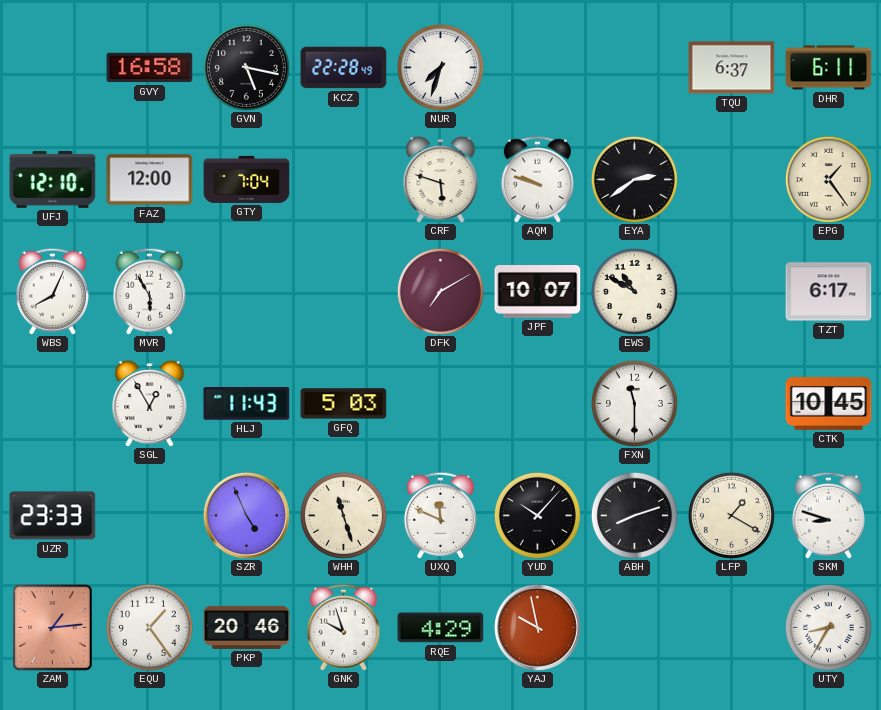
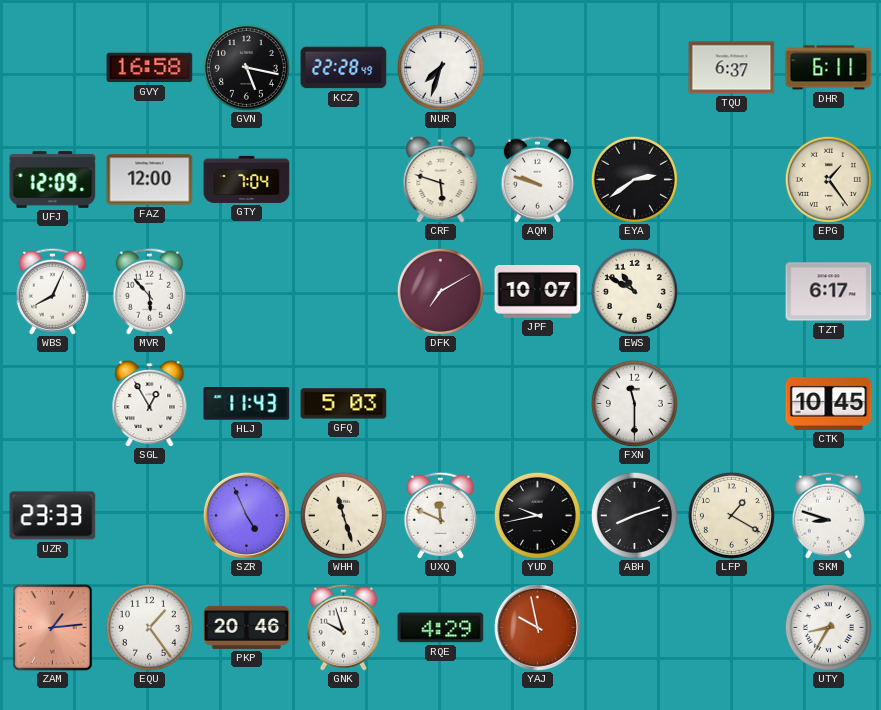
UFJ: 12:10 -> 12:09
MVR: 5:55 -> 5:53
YUD: 10:07 -> 9:43
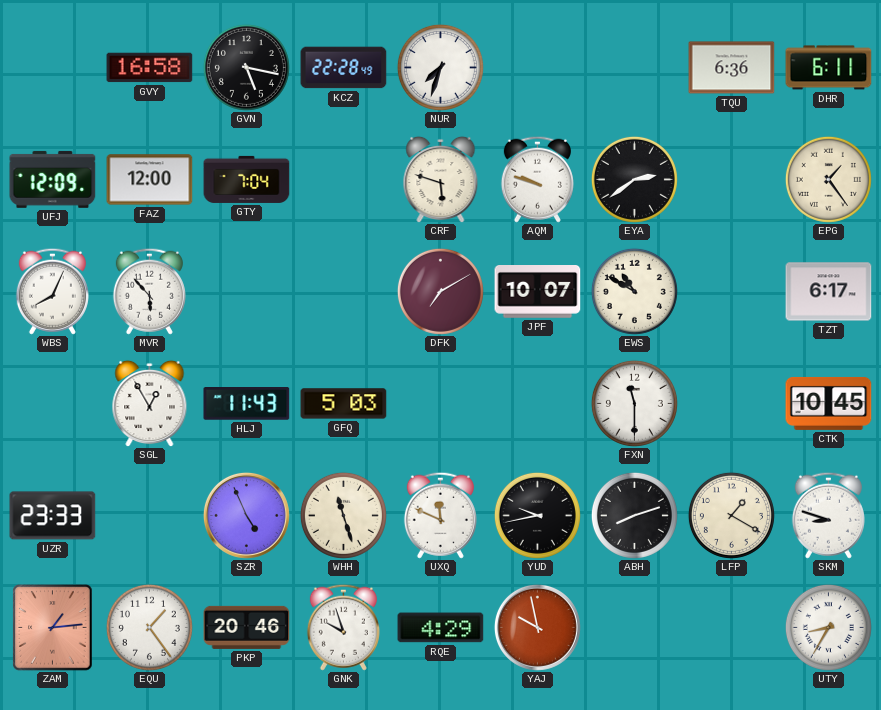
TQU: 6:37 -> 6:36
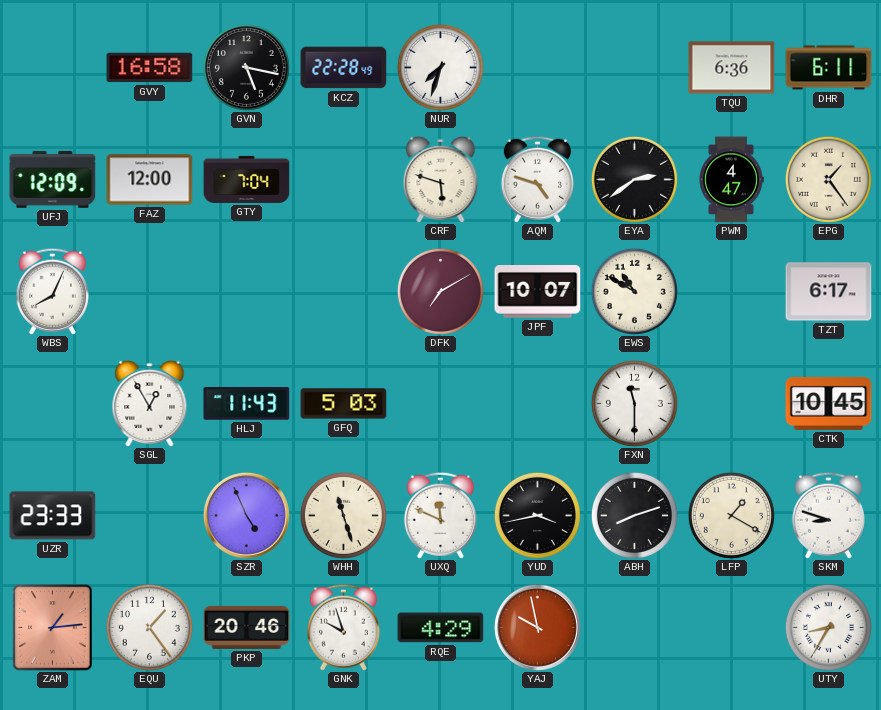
AQM: 9:48 -> 4:48
PWM: none -> 4:47
MVR: 5:53 -> none
YUD: 9:43 -> 3:43
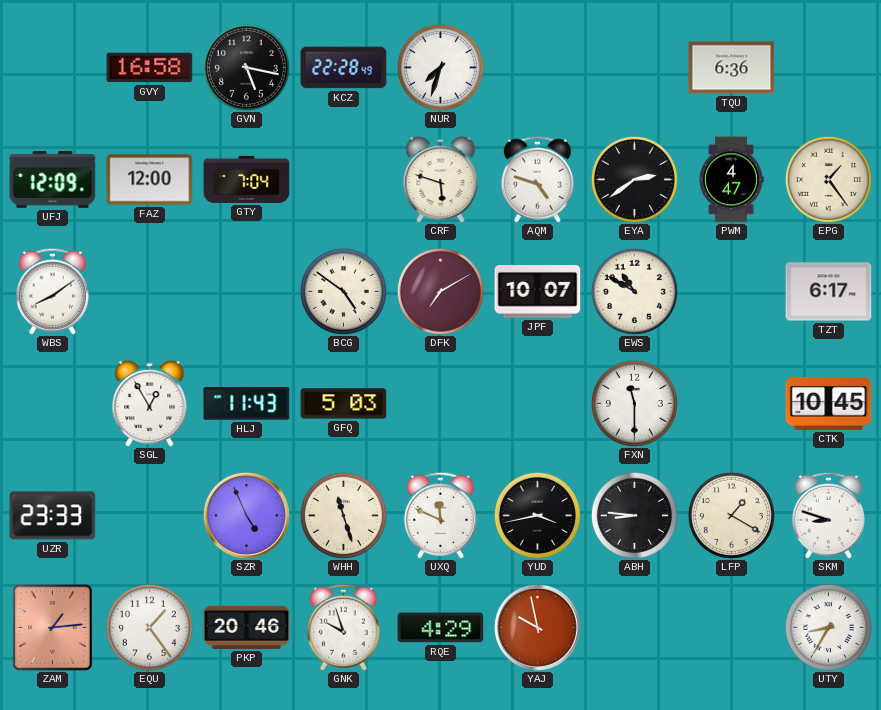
DHR: 6:11 -> none
WBS: 8:04 -> 8:09
BCG: none -> 4:51
ABH: 8:12 -> 8:46
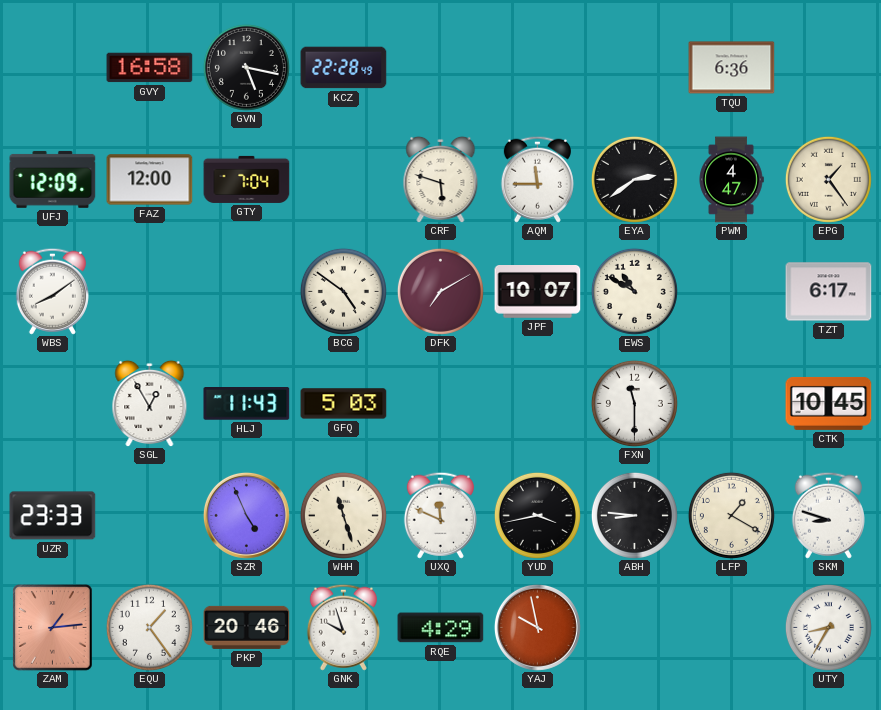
NUR: 7:33 -> none
AQM: 4:48 -> 11:45
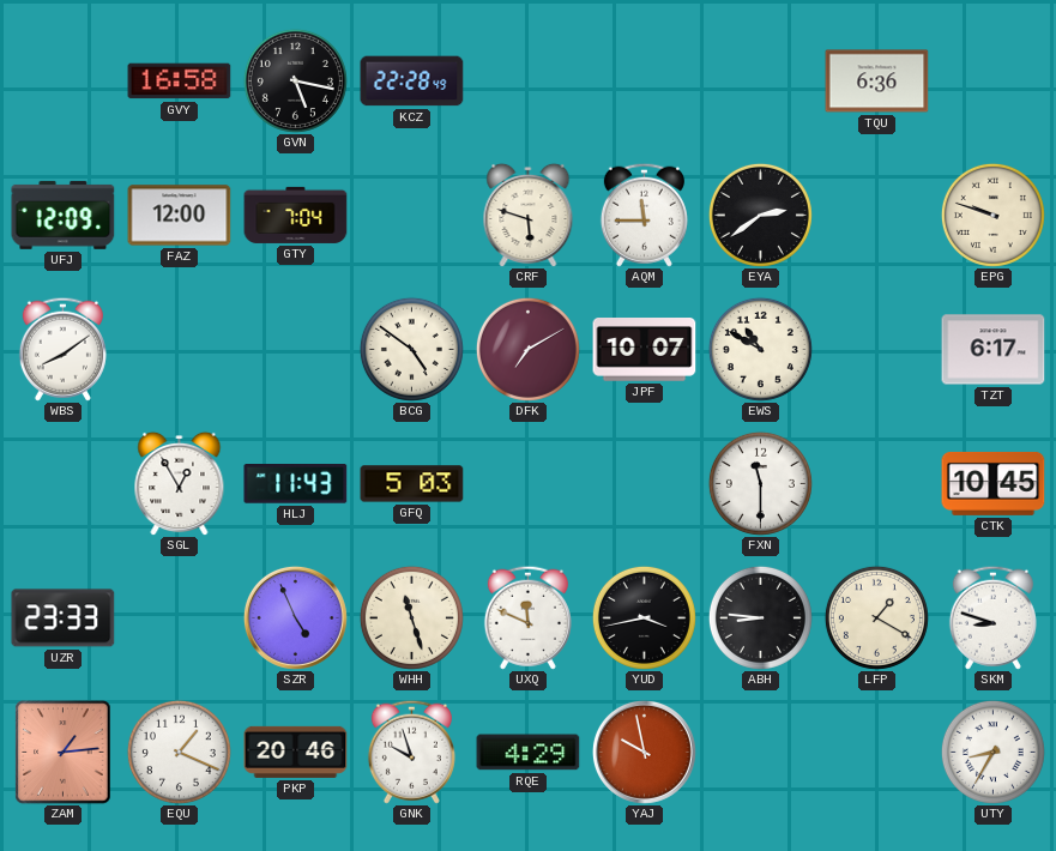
PWM: 4:47 -> none
EPG: 1:24 -> 9:48
EQU: 1:24 -> 1:19
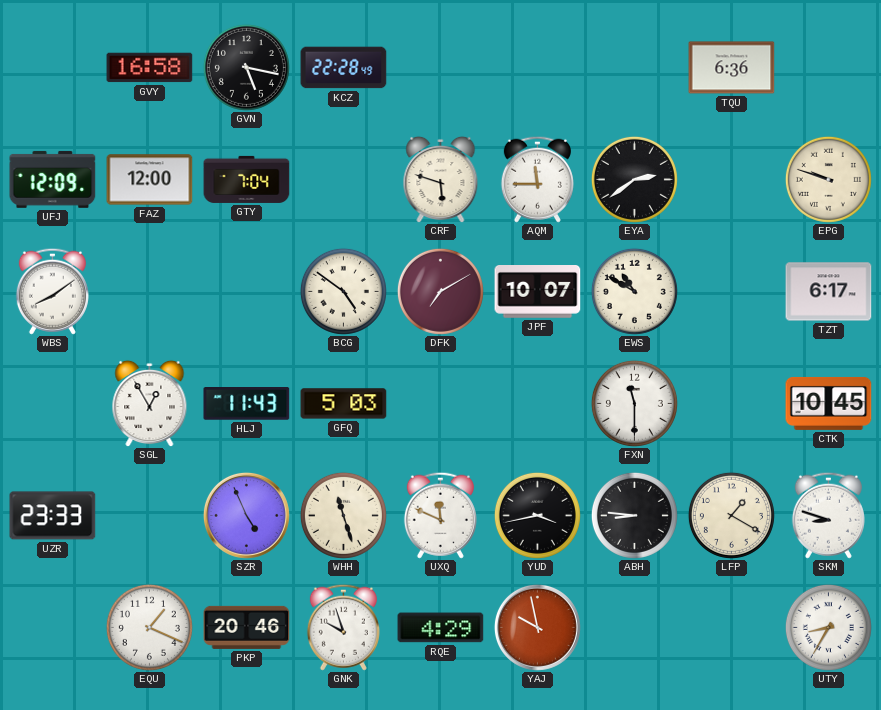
ZAM: 1:14 -> none
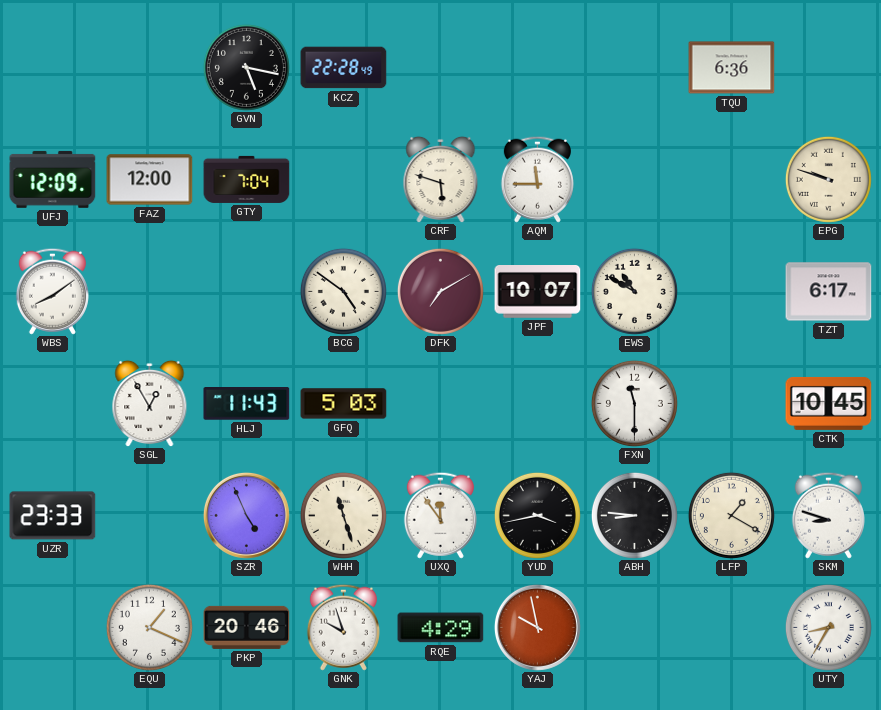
GVY: 16:58 -> none
EYA: 2:39 -> none
UXQ: 11:49 -> 11:54
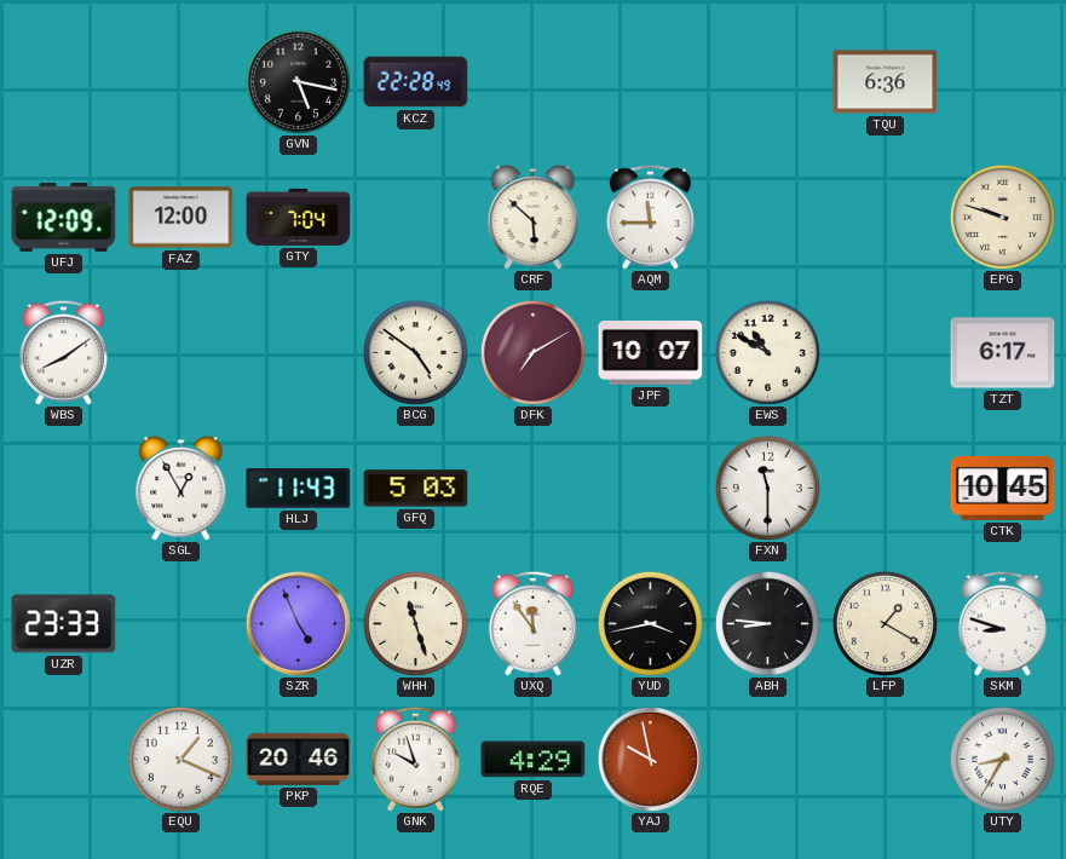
CRF: 5:48 -> 5:52
